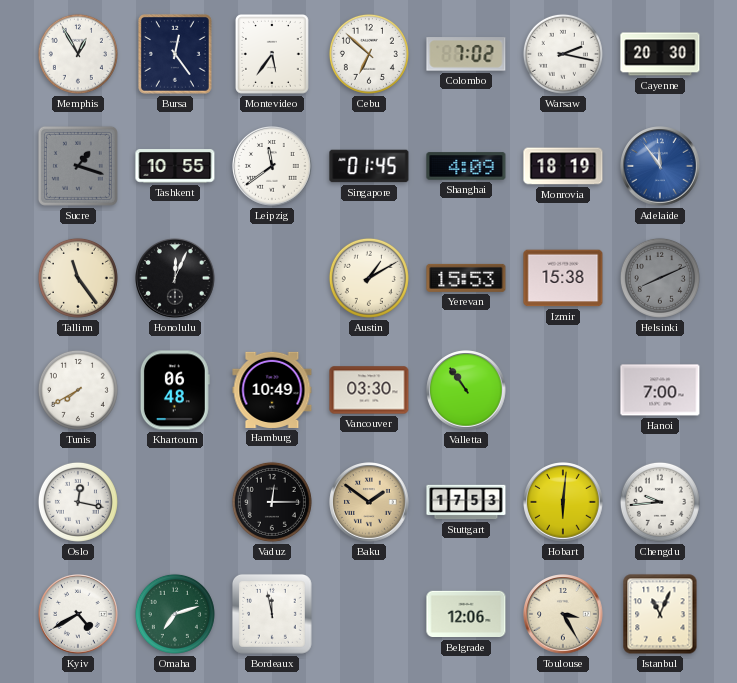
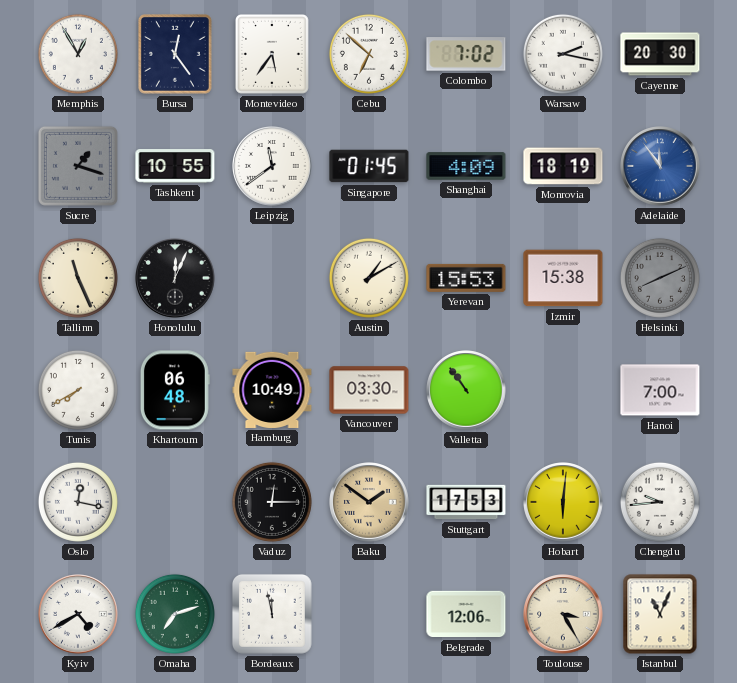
Tallinn: 11:24 -> 11:26
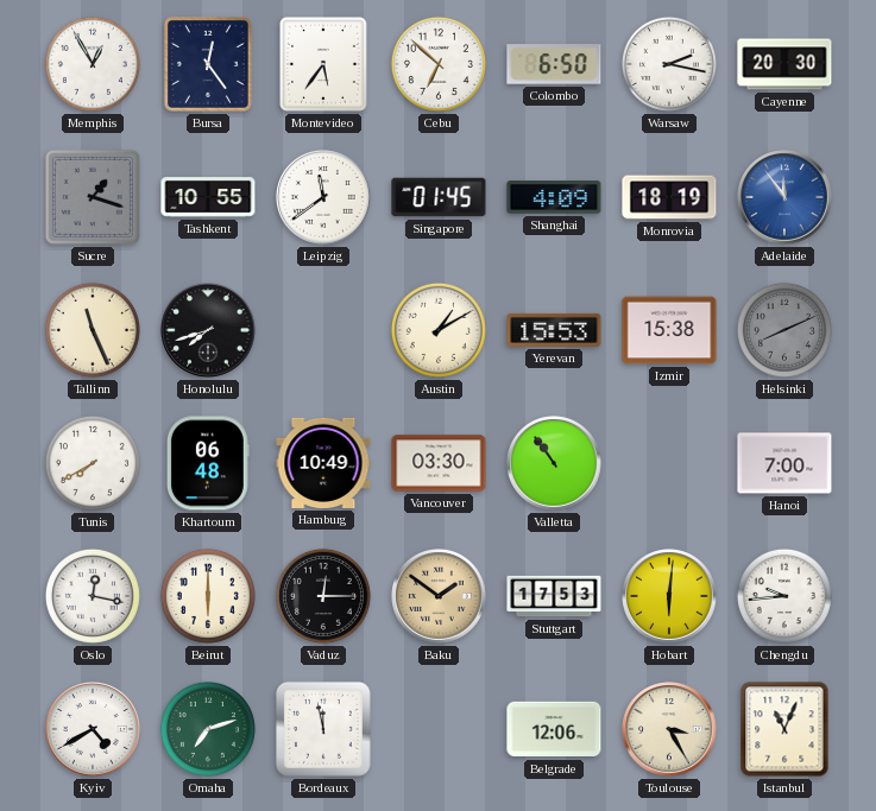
Colombo: 7:02 -> 6:50
Honolulu: 12:04 -> 7:42
Beirut: none -> 6:00
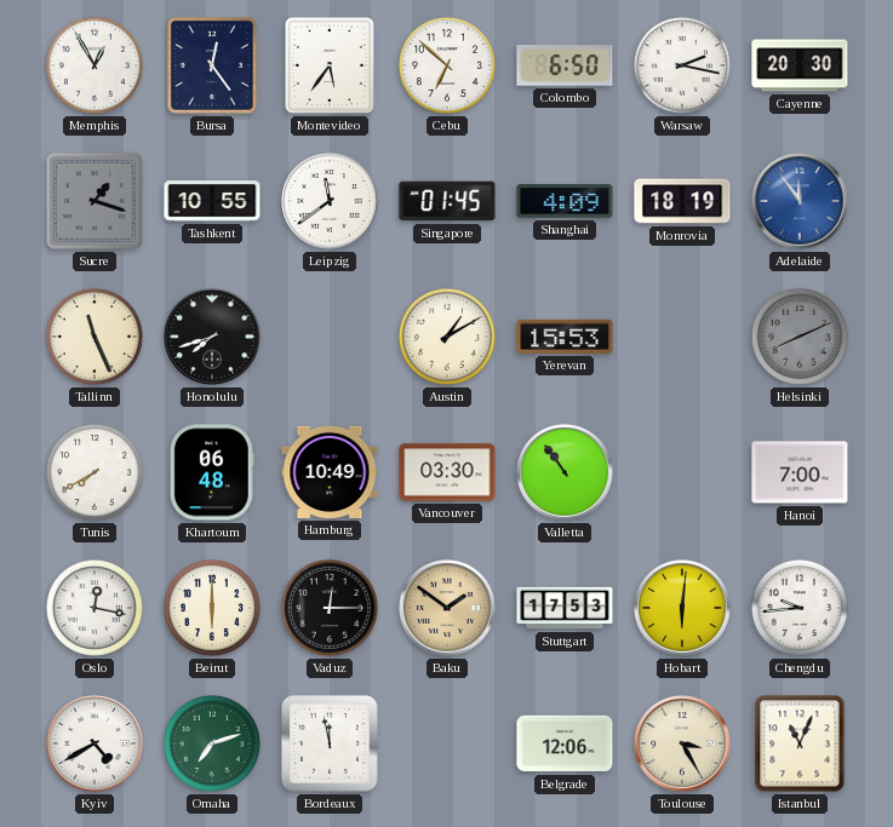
Izmir: 15:38 -> none
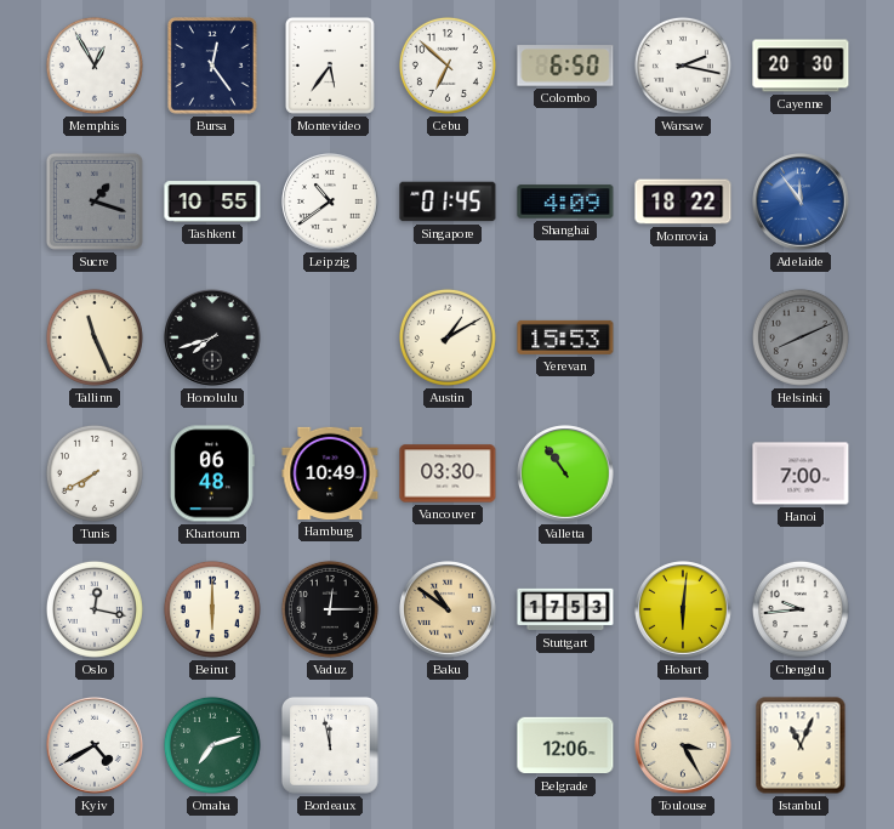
Leipzig: 11:39 -> 10:39
Monrovia: 18:19 -> 18:22
Baku: 1:51 -> 10:51
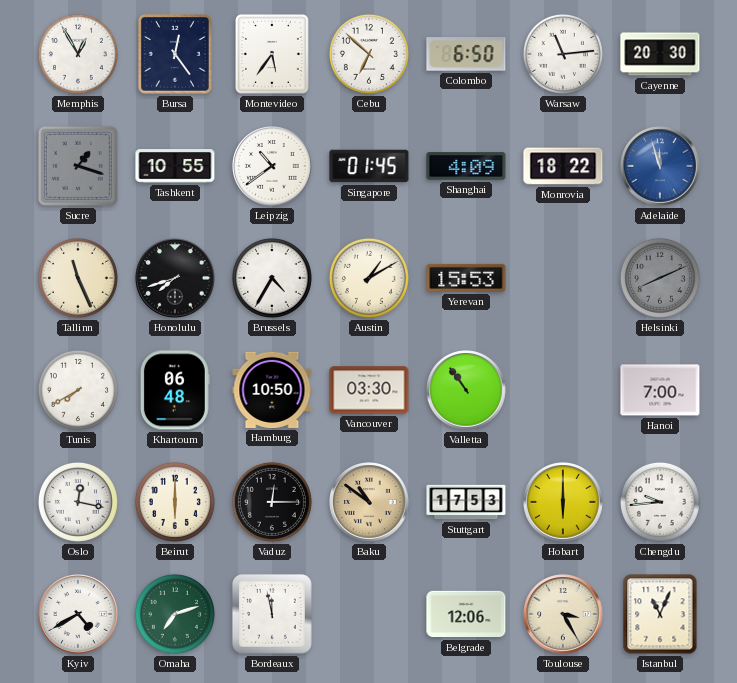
Warsaw: 2:17 -> 11:14
Adelaide: 11:54 -> 11:57
Brussels: none -> 4:35
Hamburg: 10:49 -> 10:50
Hobart: 6:01 -> 6:00
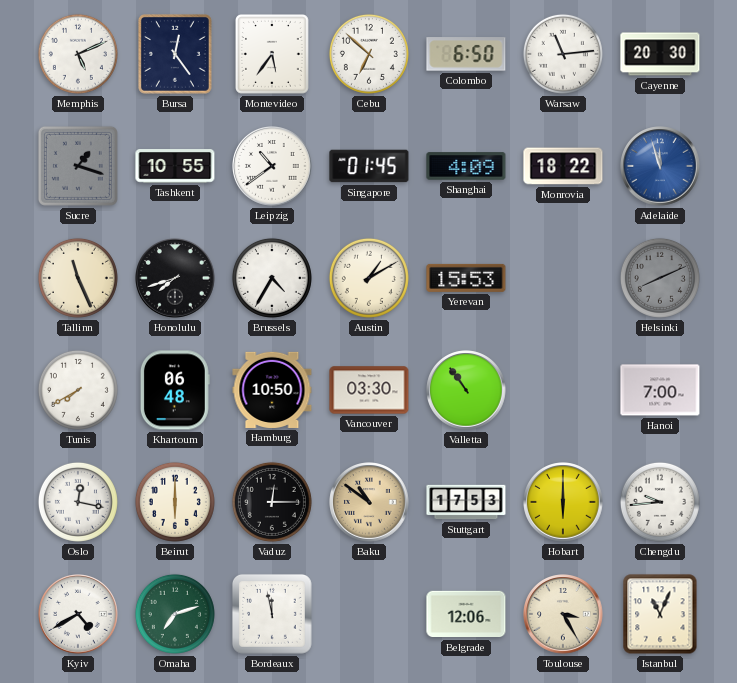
Memphis: 12:55 -> 5:11
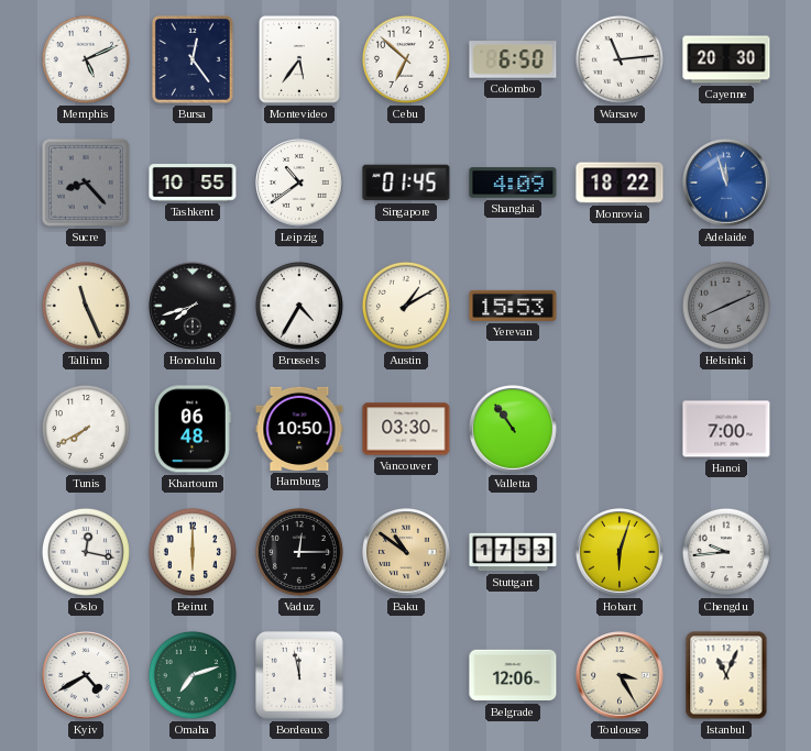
Sucre: 1:18 -> 8:23
Hobart: 6:00 -> 6:03
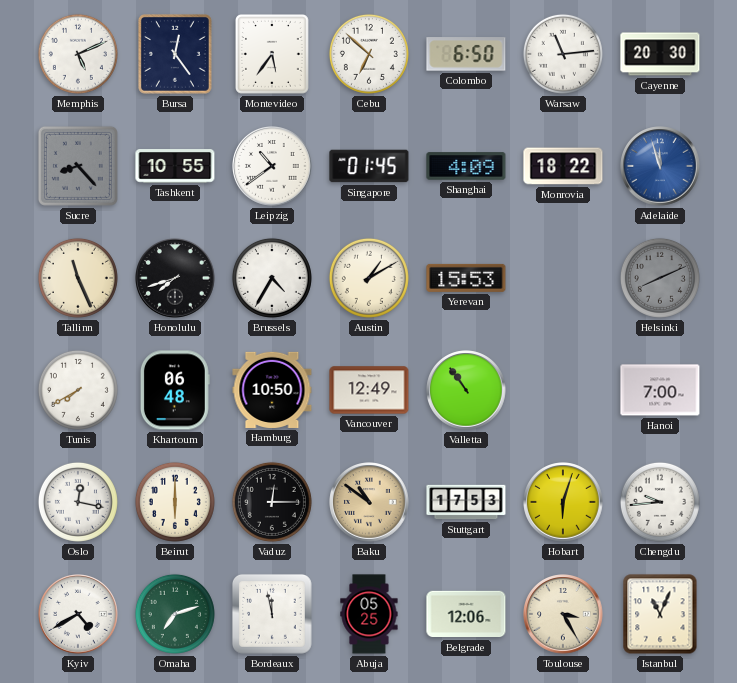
Vancouver: 03:30 -> 12:49
Abuja: none -> 05:25
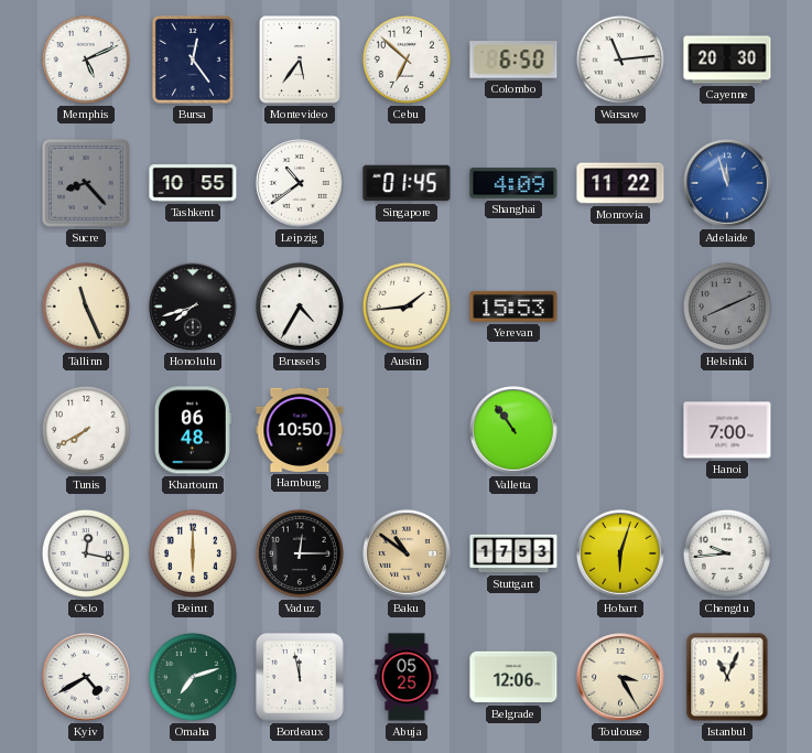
Monrovia: 18:22 -> 11:22
Austin: 1:10 -> 1:44
Vancouver: 12:49 -> none
